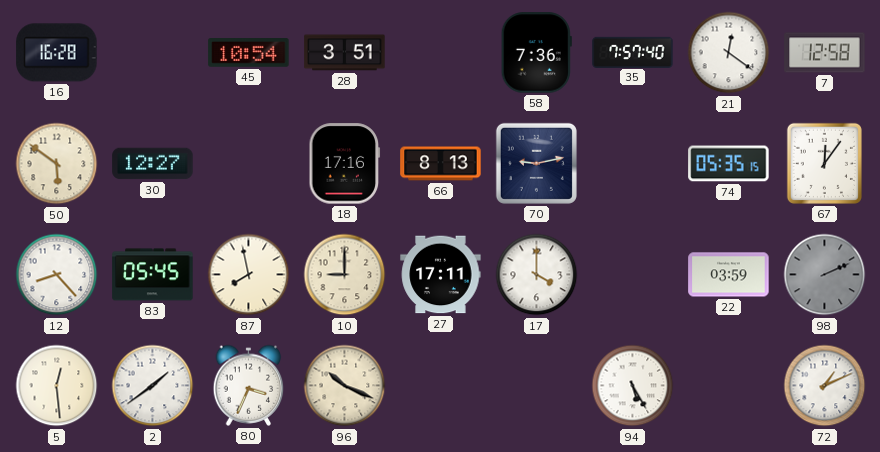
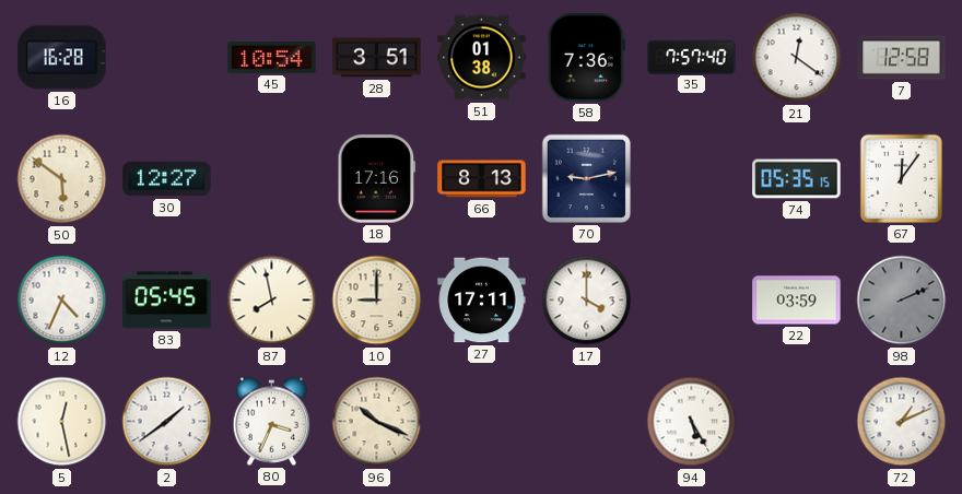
51: none -> 01:38
12: 8:23 -> 4:34
5: 12:29 -> 12:28
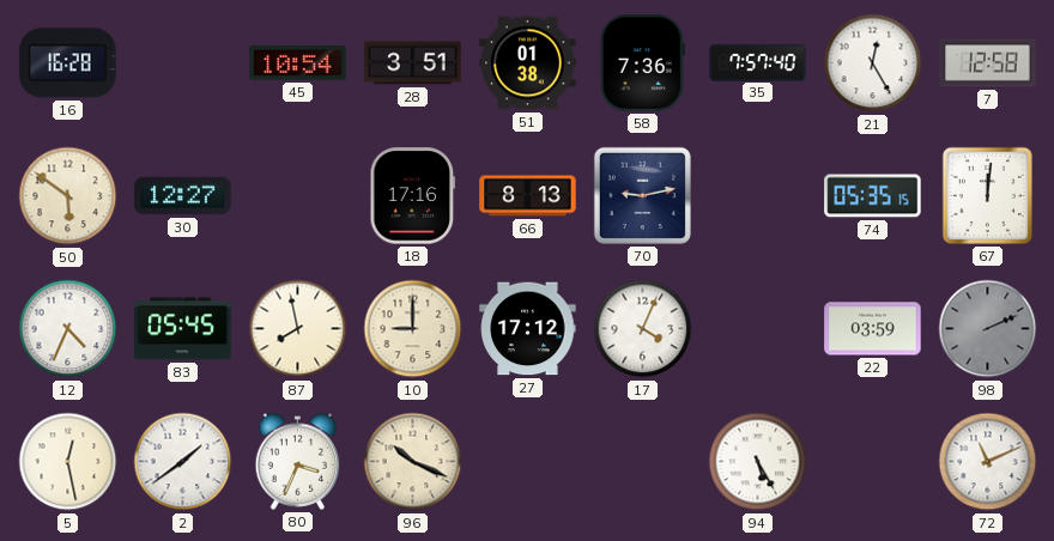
21: 12:21 -> 12:25
67: 12:06 -> 12:01
27: 17:11 -> 17:12
17: 4:00 -> 4:04
72: 1:11 -> 11:11
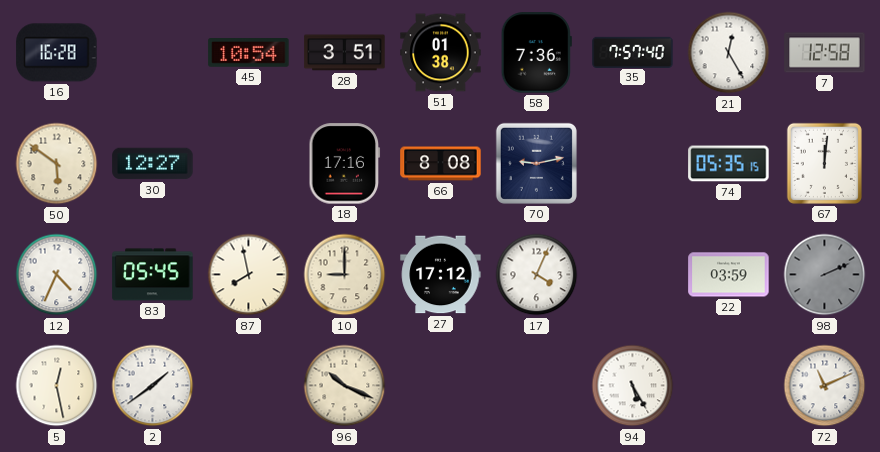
66: 8:13 -> 8:08
80: 3:34 -> none
